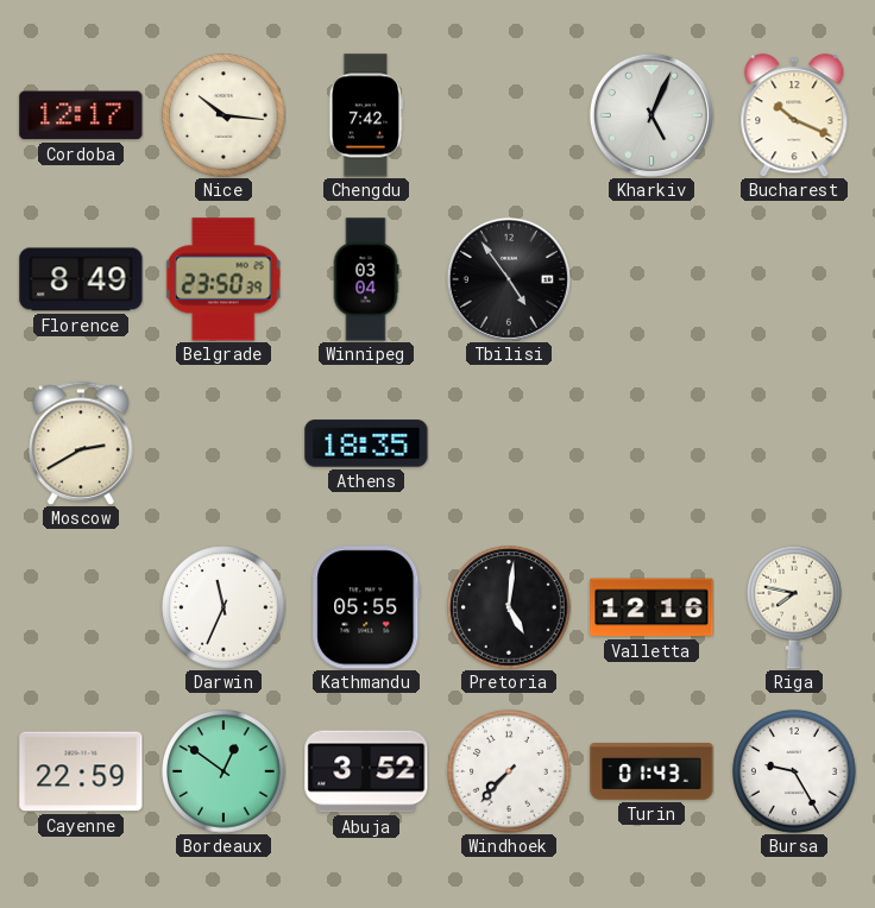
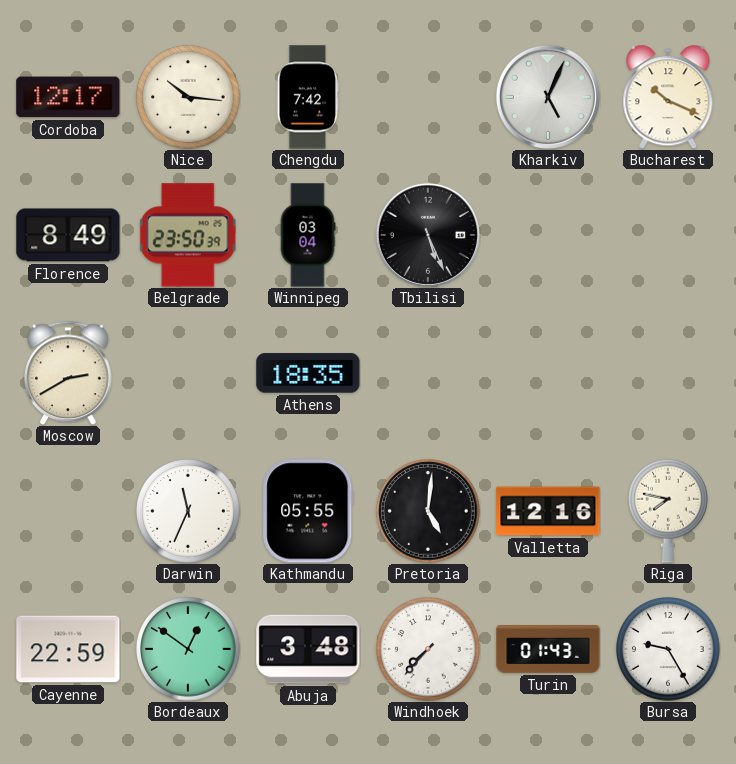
Tbilisi: 4:54 -> 5:26
Abuja: 3:52 -> 3:48
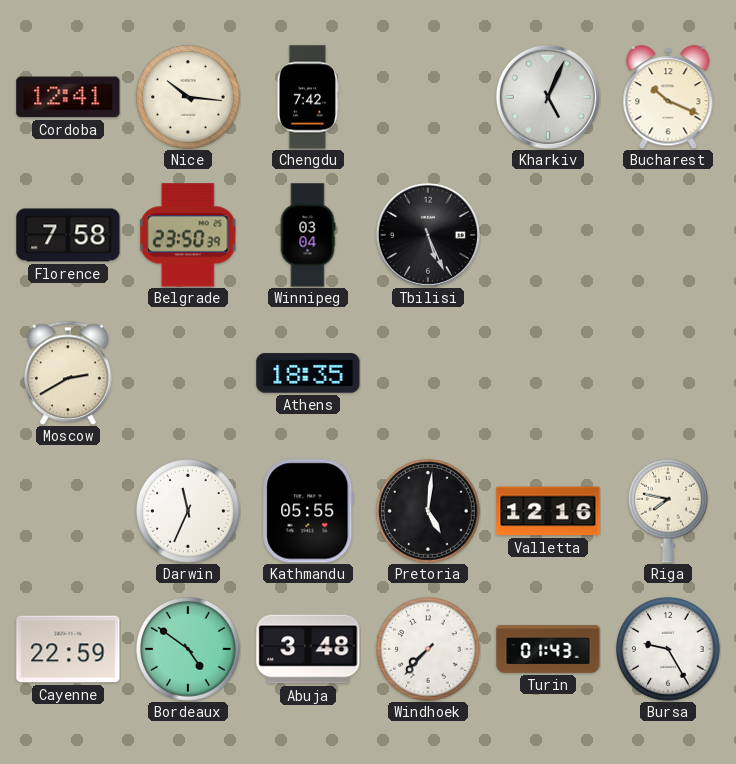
Cordoba: 12:17 -> 12:41
Florence: 8:49 -> 7:58
Bordeaux: 12:51 -> 4:51
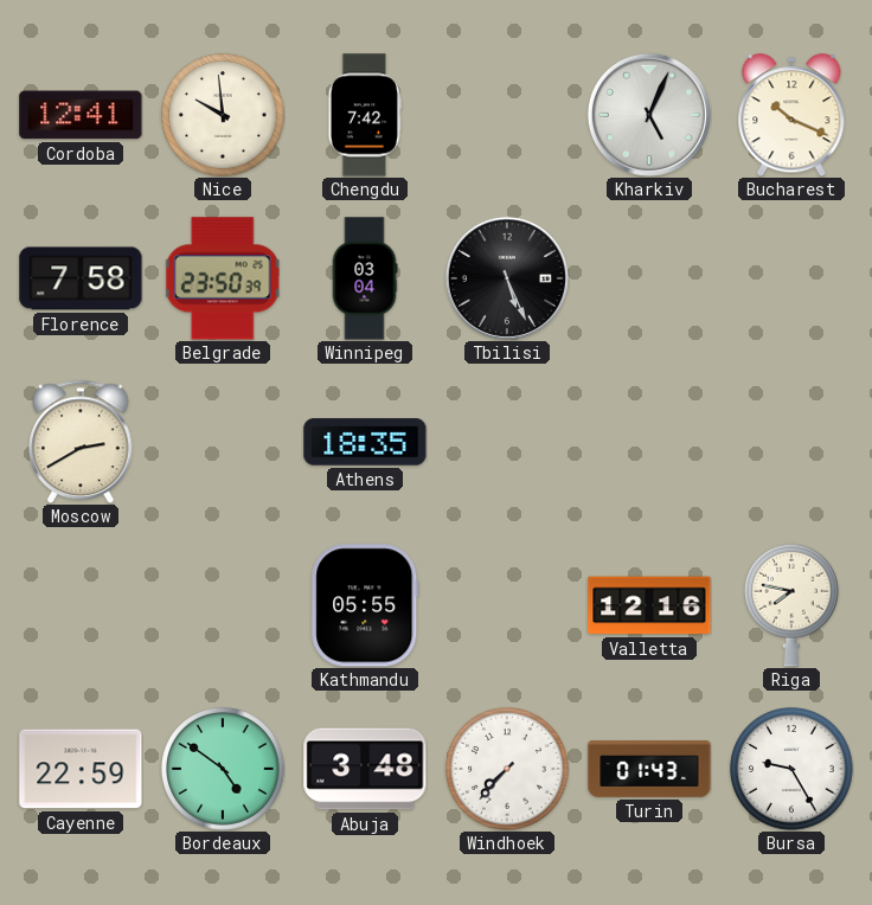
Nice: 10:16 -> 9:59
Darwin: 11:34 -> none
Pretoria: 5:01 -> none
